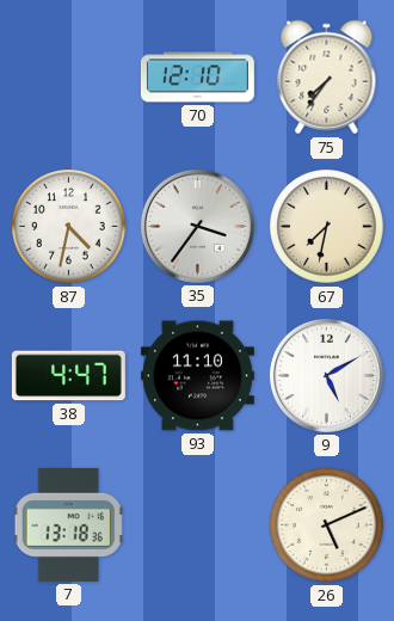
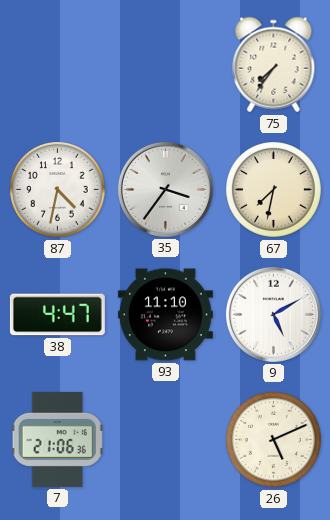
70: 12:10 -> none
7: 13:18 -> 21:06
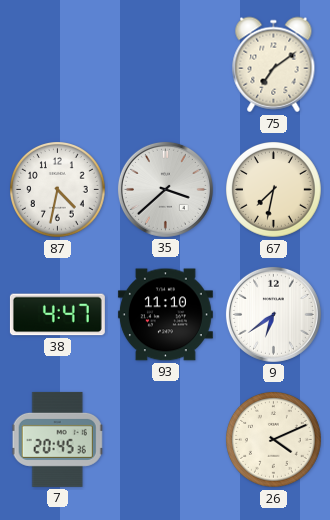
75: 7:36 -> 7:09
35: 3:36 -> 3:38
9: 5:10 -> 6:39
7: 21:06 -> 20:45
26: 5:11 -> 4:11
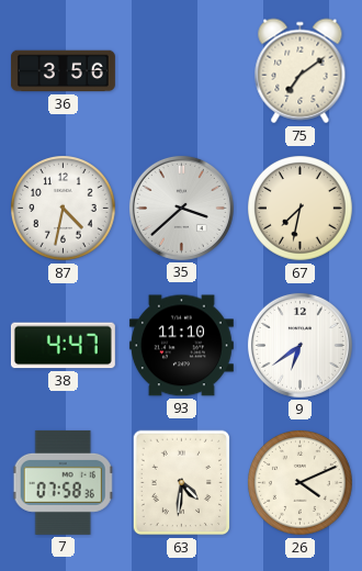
36: none -> 3:56
7: 20:45 -> 07:58
63: none -> 4:31
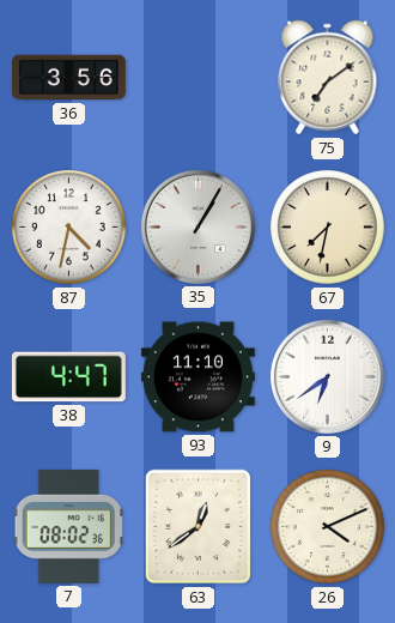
35: 3:38 -> 1:05
7: 07:58 -> 08:02
63: 4:31 -> 12:39
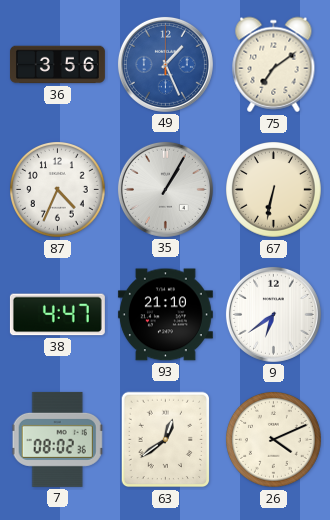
49: none -> 1:26
87: 4:32 -> 4:34
67: 7:32 -> 6:32
93: 11:10 -> 21:10
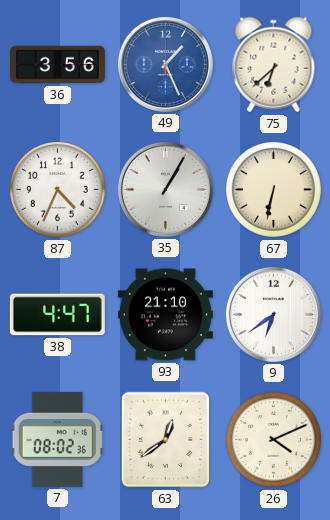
75: 7:09 -> 6:38
